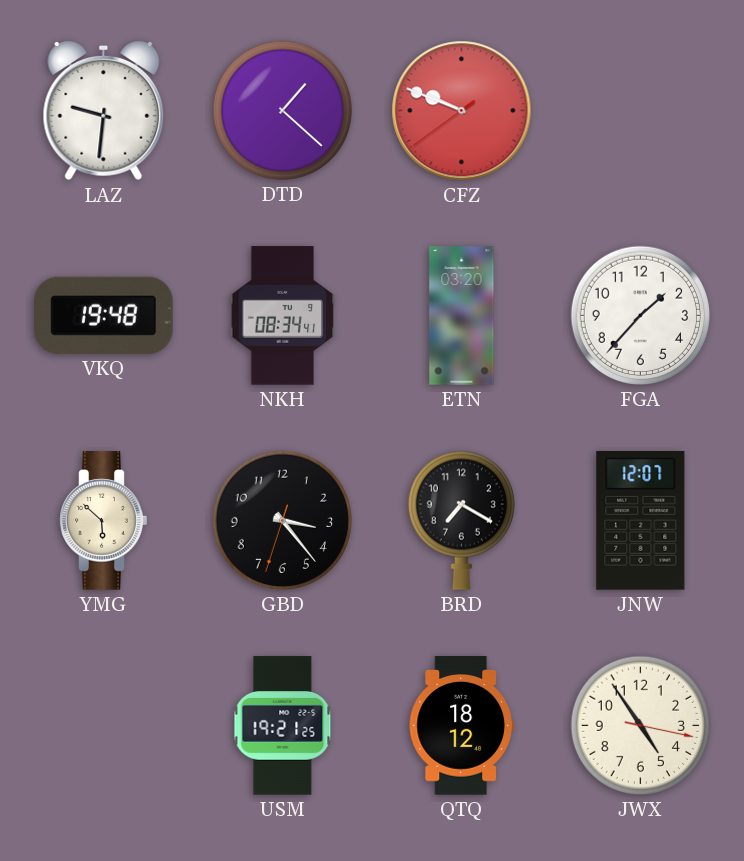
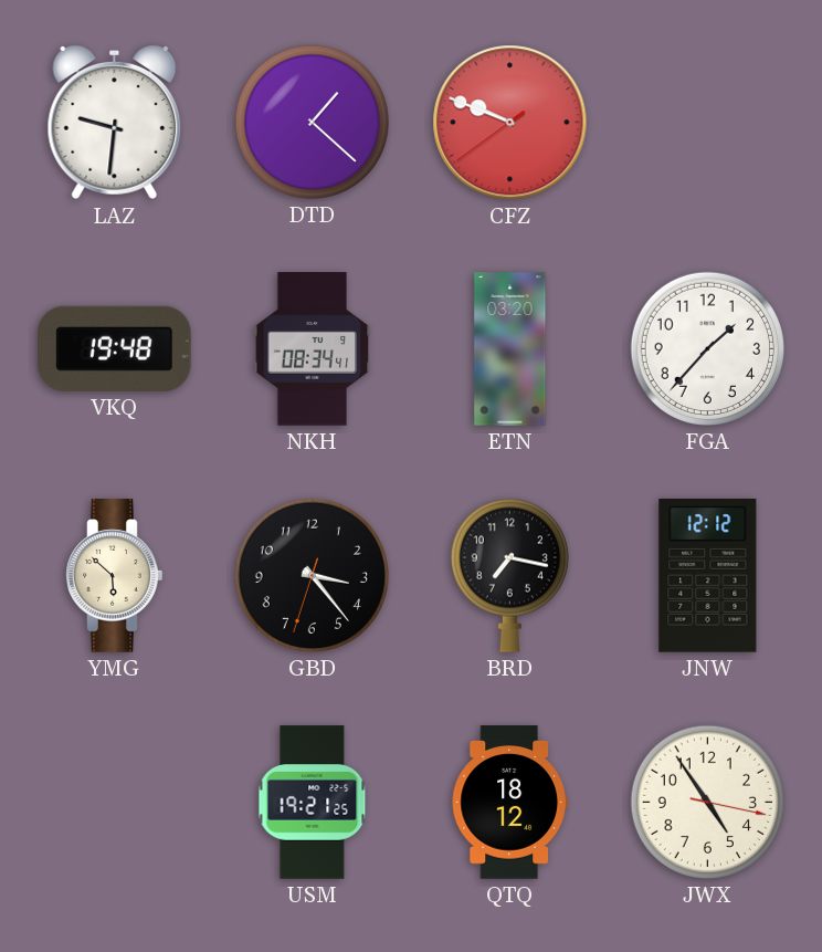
BRD: 7:20 -> 7:17
JNW: 12:07 -> 12:12
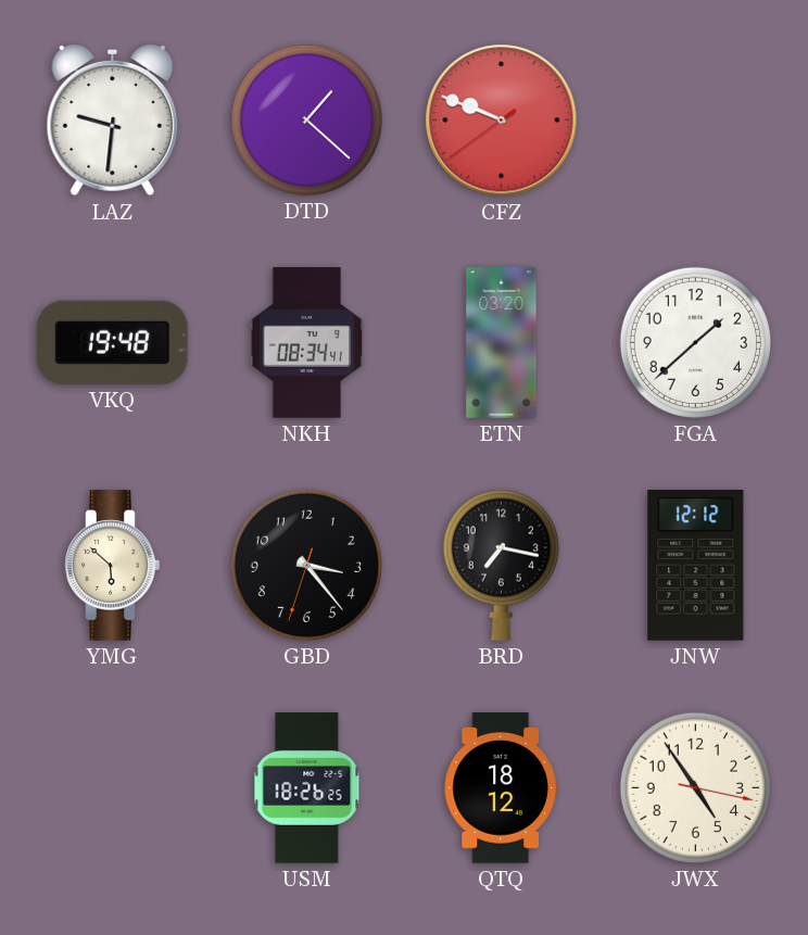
FGA: 1:37 -> 1:38
USM: 19:21 -> 18:26
